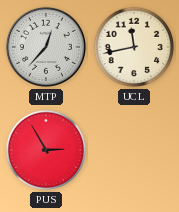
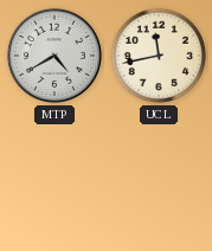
MTP: 12:37 -> 4:40
PUS: 2:55 -> none
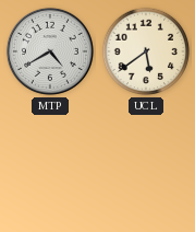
UCL: 11:43 -> 5:39
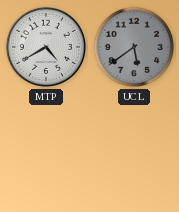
UCL dial: cream -> grey
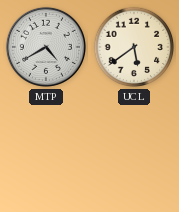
UCL dial: grey -> cream
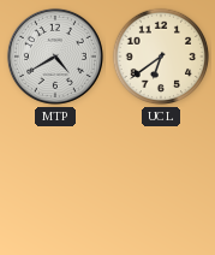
UCL: 5:39 -> 6:39
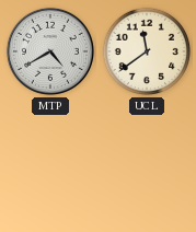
UCL: 6:39 -> 11:39
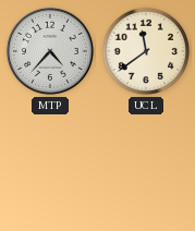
MTP: 4:40 -> 4:37
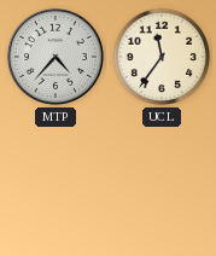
UCL: 11:39 -> 11:36
